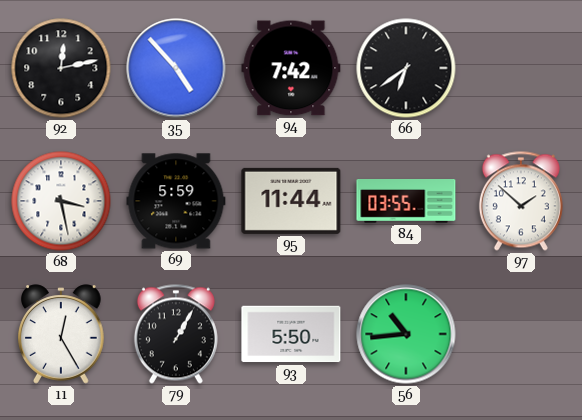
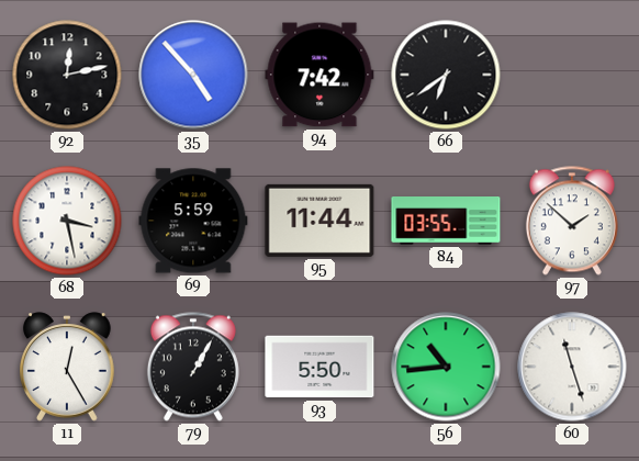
60: none -> 11:27
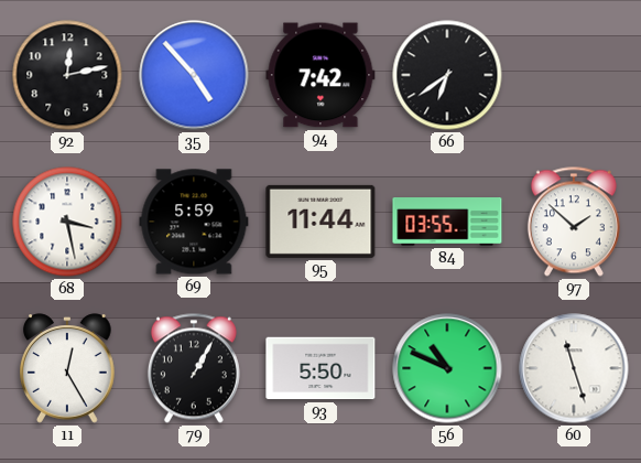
56: 10:44 -> 10:49
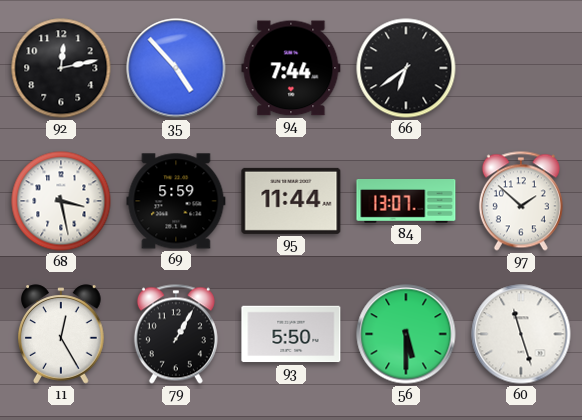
94: 7:42 -> 7:44
84: 03:55 -> 13:07
56: 10:49 -> 5:30
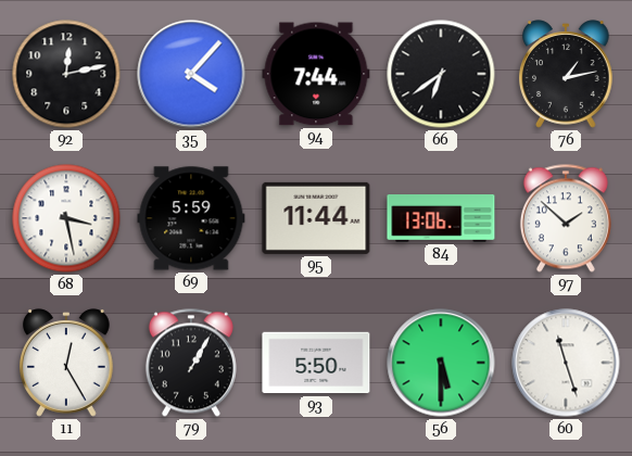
35: 4:53 -> 4:07
76: none -> 1:13
84: 13:07 -> 13:06
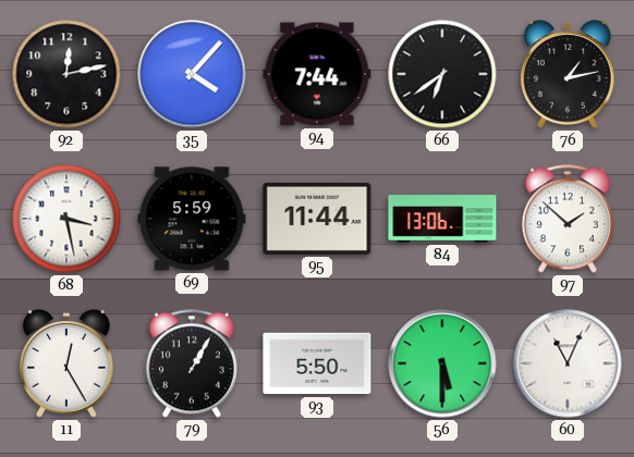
60: 11:27 -> 11:04
